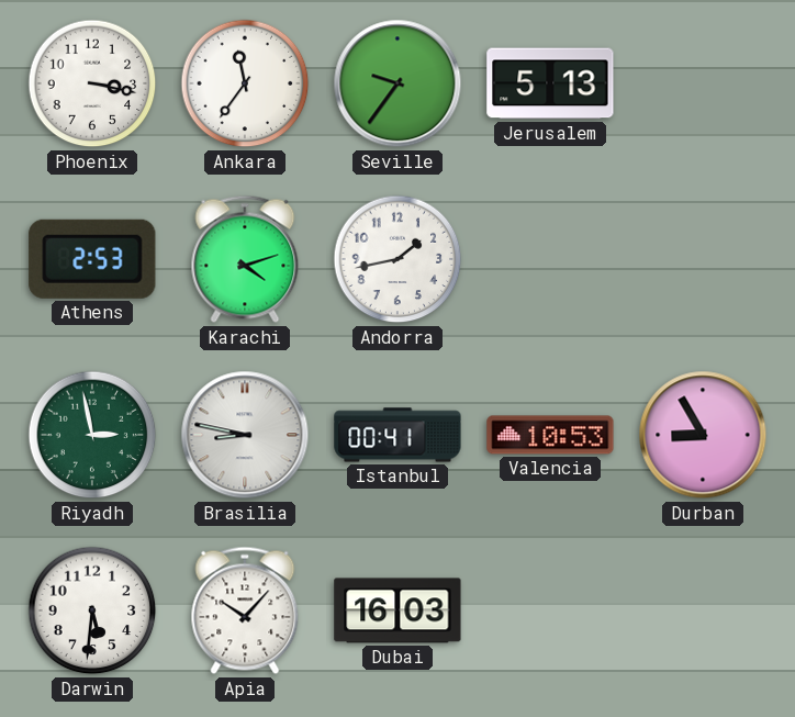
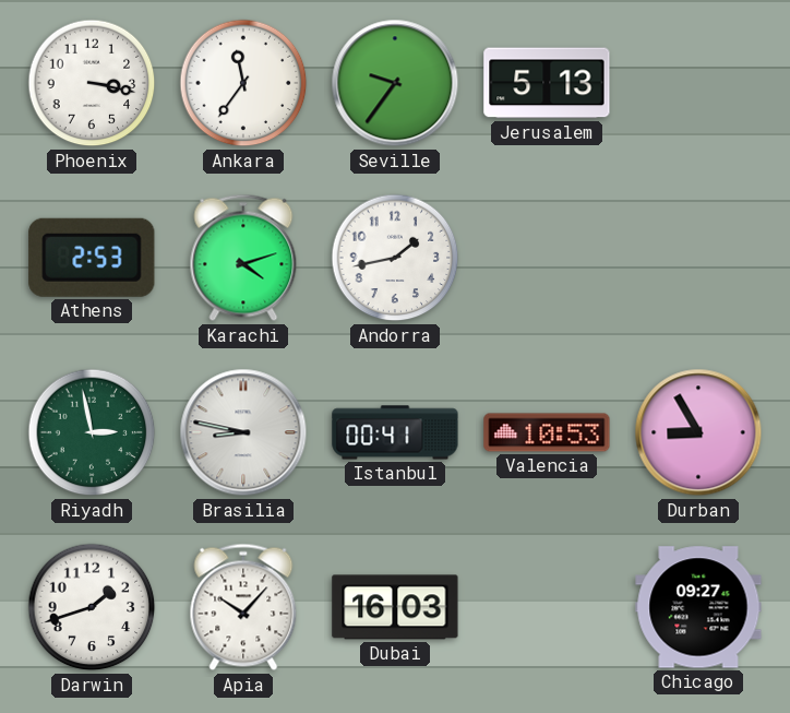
Darwin: 5:31 -> 1:42
Chicago: none -> 09:27
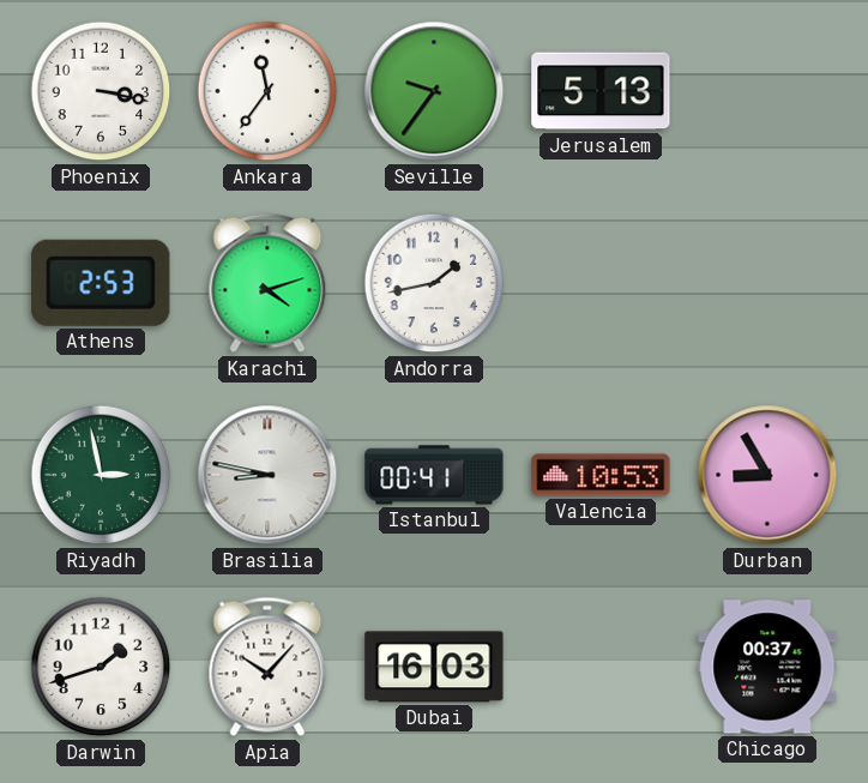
Chicago: 09:27 -> 00:37
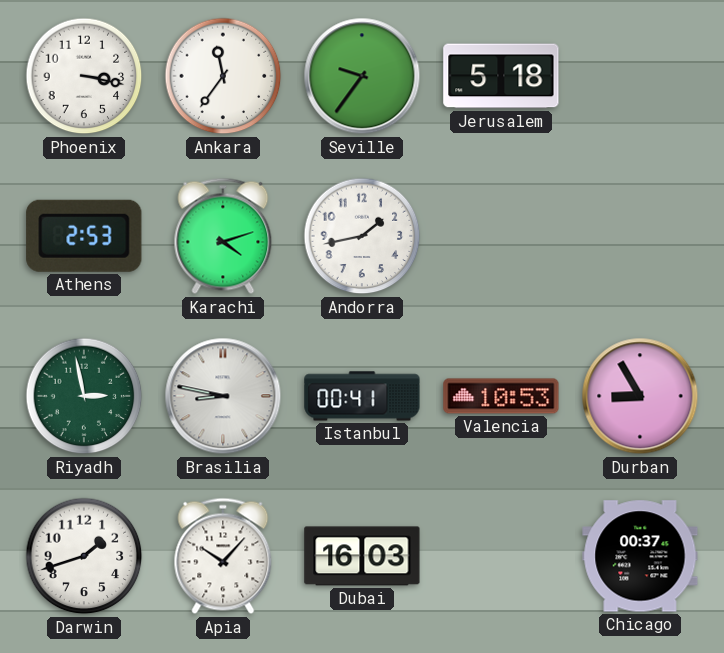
Jerusalem: 5:13 -> 5:18
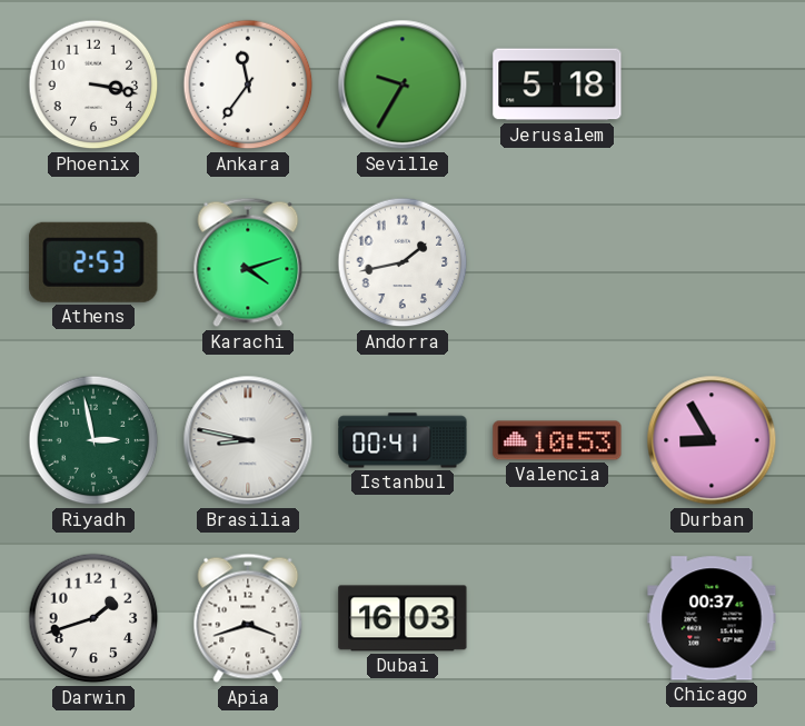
Seville: 9:36 -> 9:35
Apia: 10:07 -> 3:42
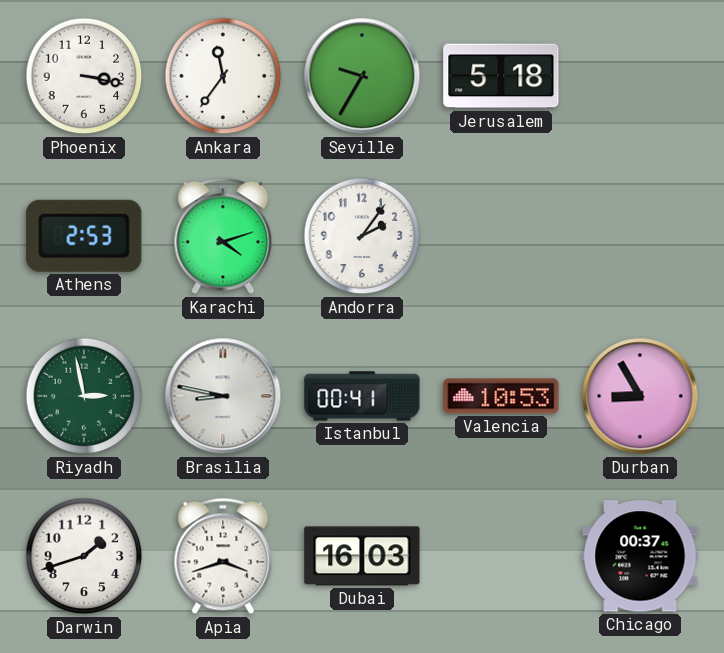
Andorra: 1:43 -> 2:06
